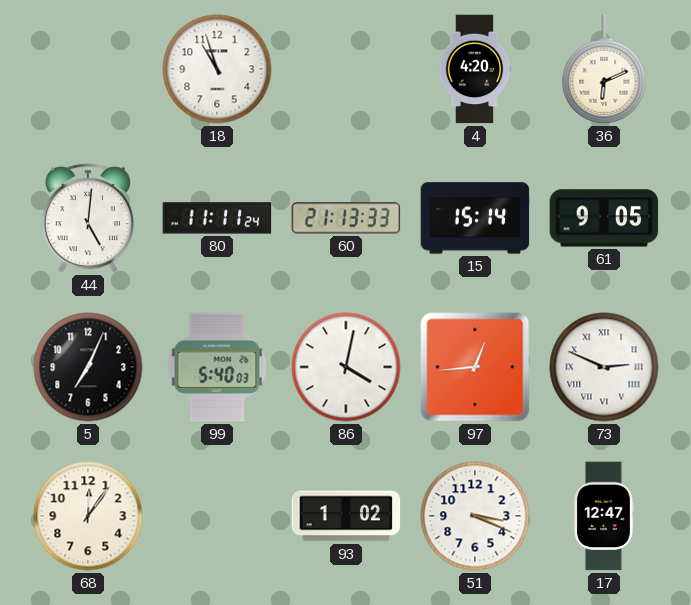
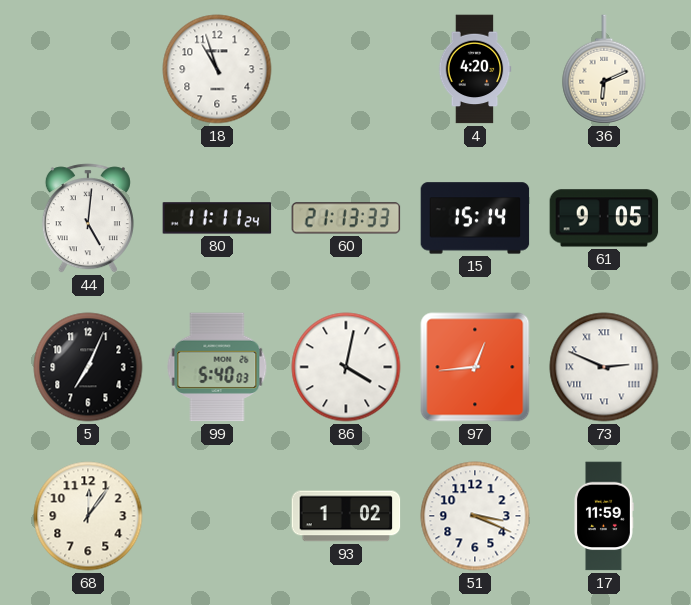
17: 12:47 -> 11:59
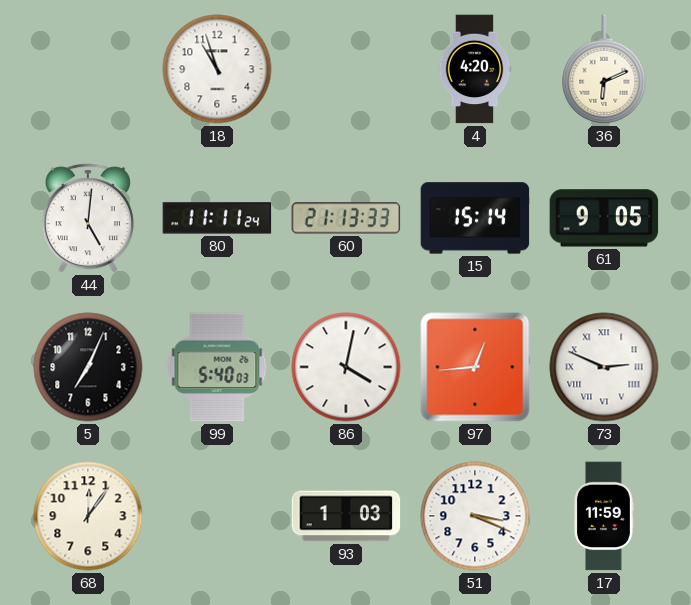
93: 1:02 -> 1:03
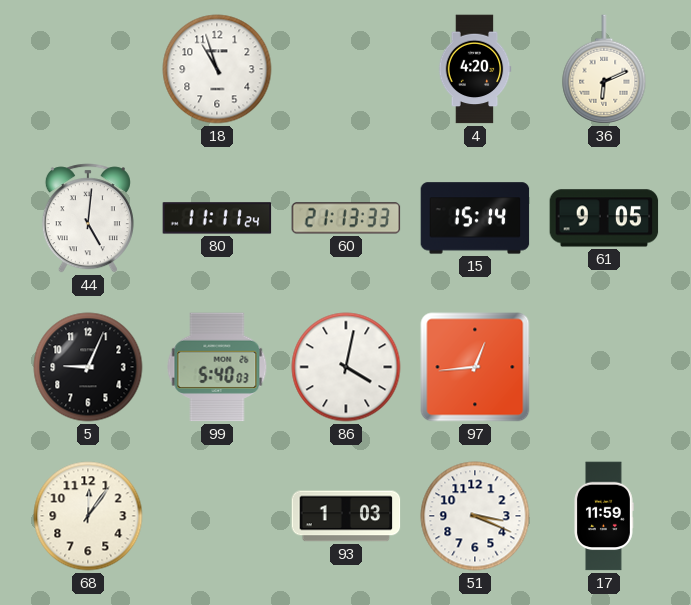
5: 7:04 -> 9:04
73: 2:49 -> none
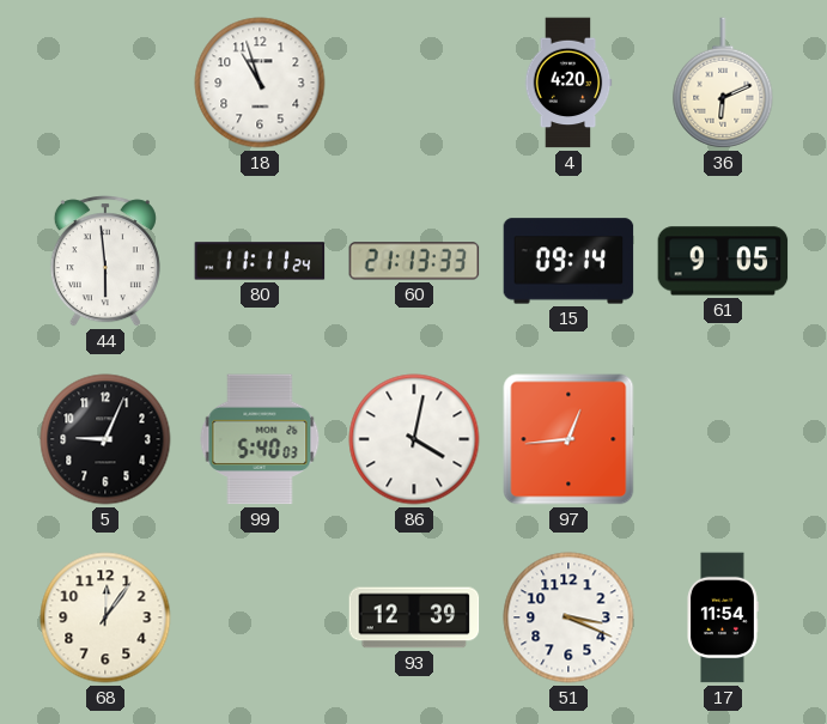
44: 5:01 -> 5:59
15: 15:14 -> 09:14
93: 1:03 -> 12:39
17: 11:59 -> 11:54
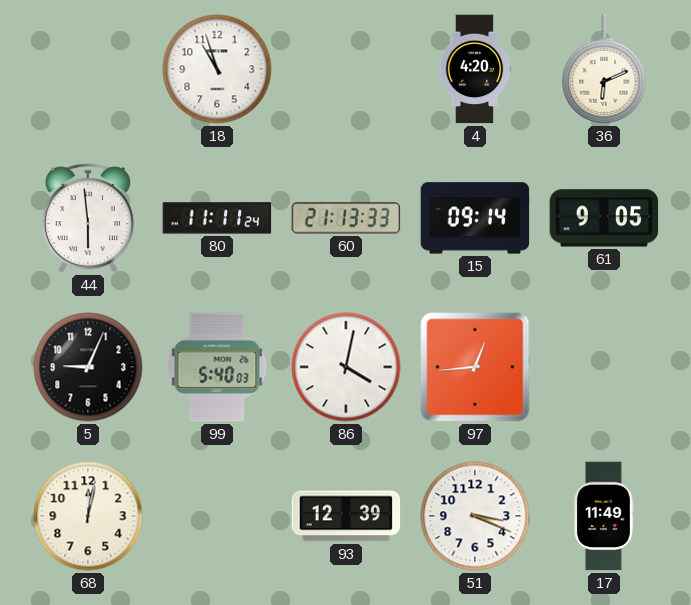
68: 12:06 -> 12:02
17: 11:54 -> 11:49
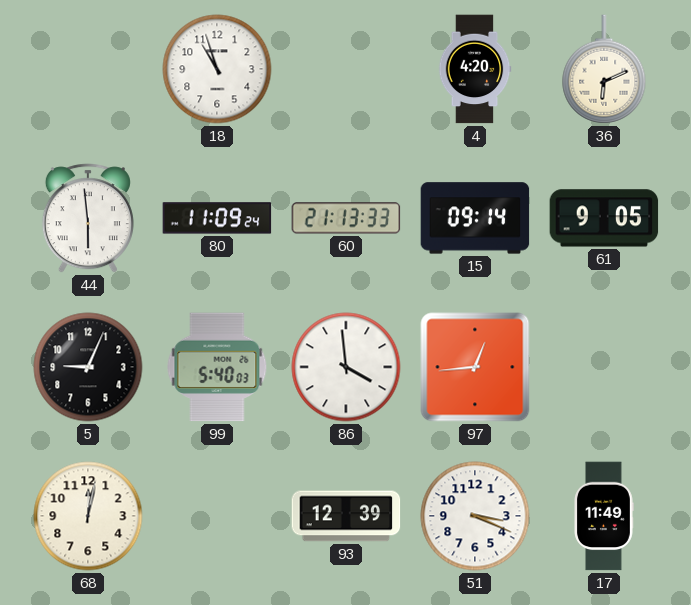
80: 11:11 -> 11:09
86: 4:02 -> 3:59
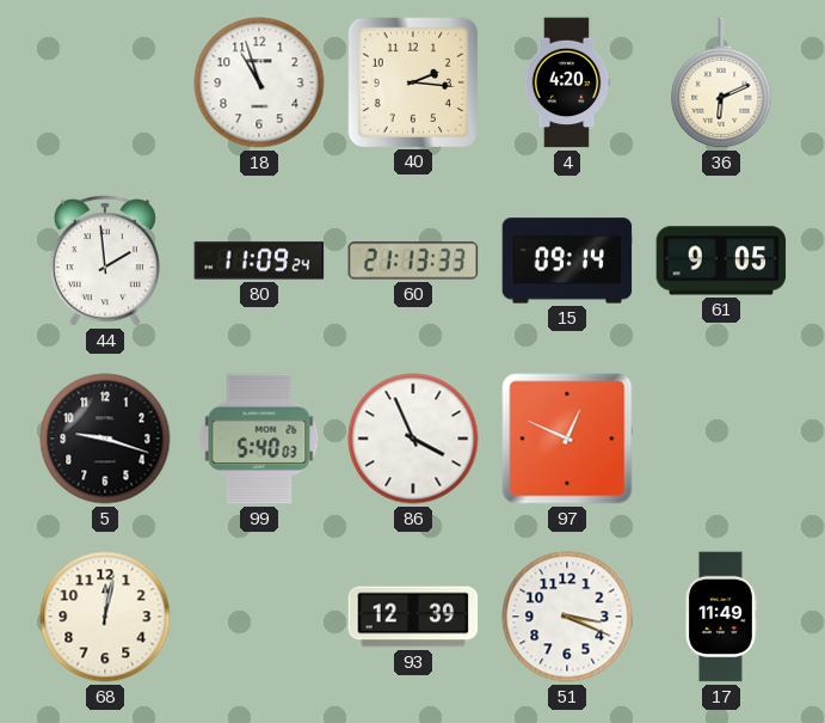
40: none -> 2:16
44: 5:59 -> 1:59
5: 9:04 -> 9:18
86: 3:59 -> 3:56
97: 12:44 -> 12:49
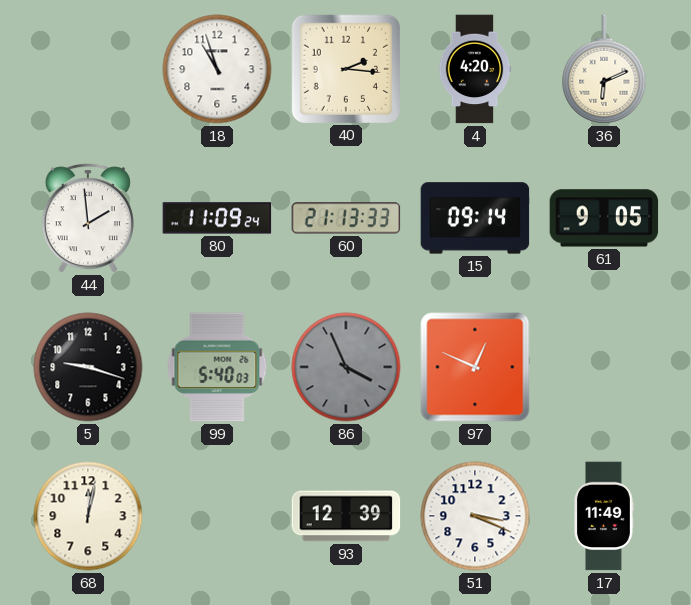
86 dial: white -> grey
